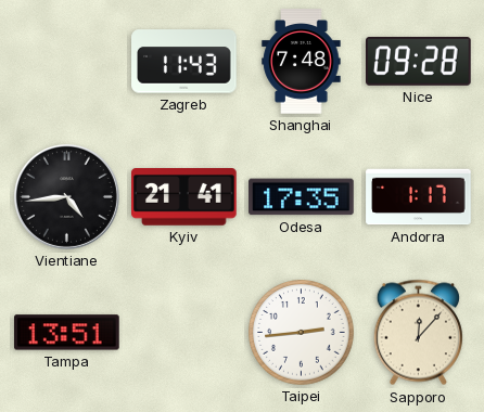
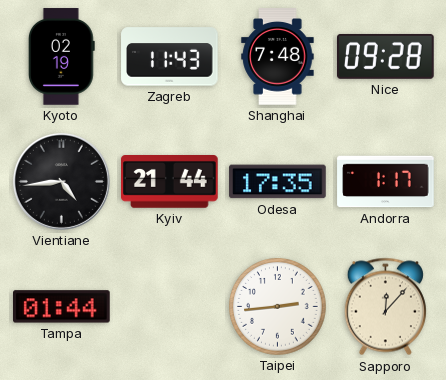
Kyoto: none -> 02:19
Kyiv: 21:41 -> 21:44
Tampa: 13:51 -> 01:44
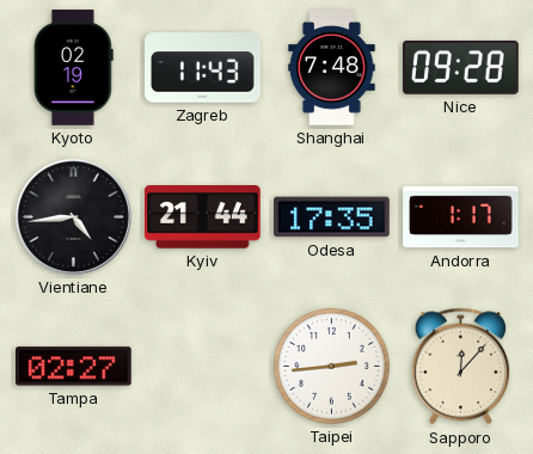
Tampa: 01:44 -> 02:27
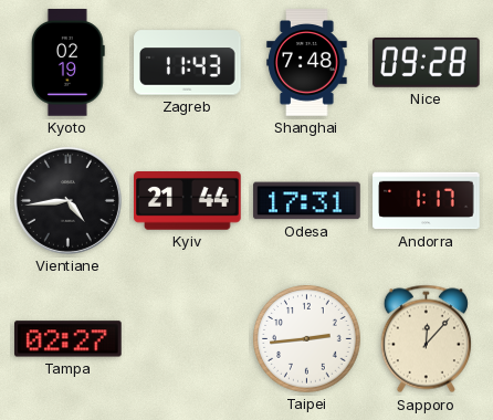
Odesa: 17:35 -> 17:31
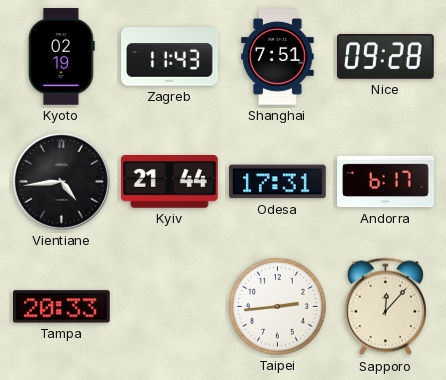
Shanghai: 7:48 -> 7:51
Andorra: 1:17 -> 6:17
Tampa: 02:27 -> 20:33
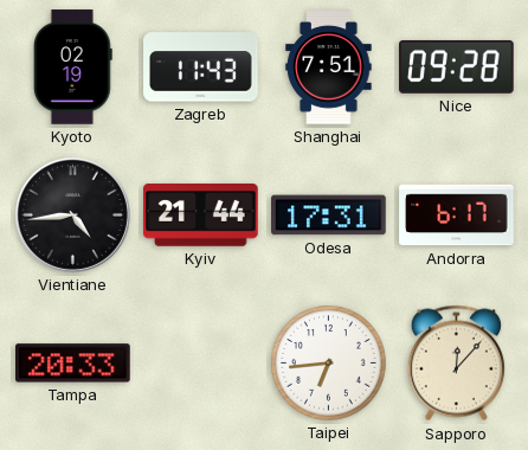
Taipei: 2:44 -> 6:44
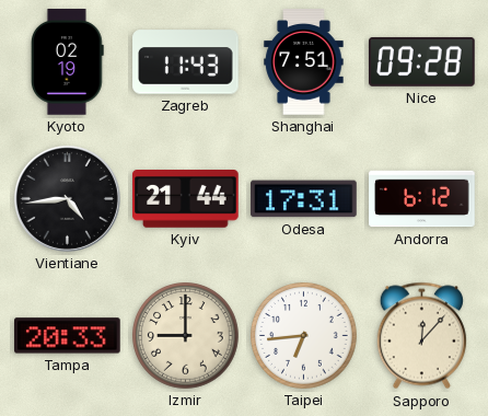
Andorra: 6:17 -> 6:12
Izmir: none -> 9:00
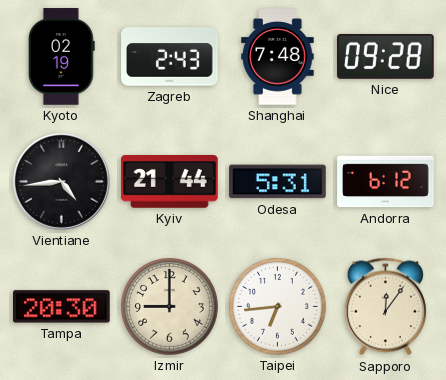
Zagreb: 11:43 -> 2:43
Shanghai: 7:51 -> 7:48
Odesa: 17:31 -> 5:31
Tampa: 20:33 -> 20:30
Sapporo: 12:07 -> 12:06
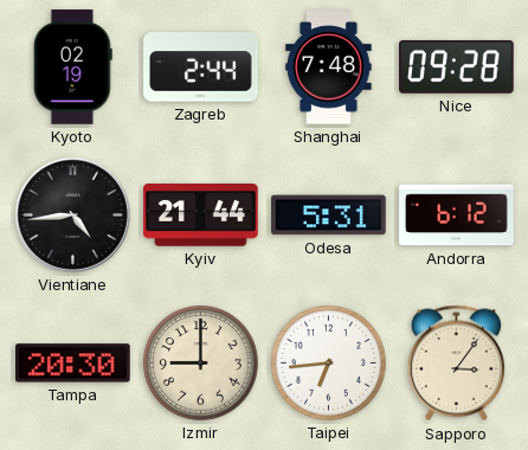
Zagreb: 2:43 -> 2:44
Sapporo: 12:06 -> 3:06
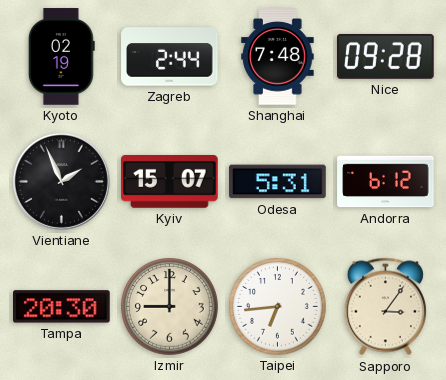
Vientiane: 4:44 -> 1:56
Kyiv: 21:44 -> 15:07
